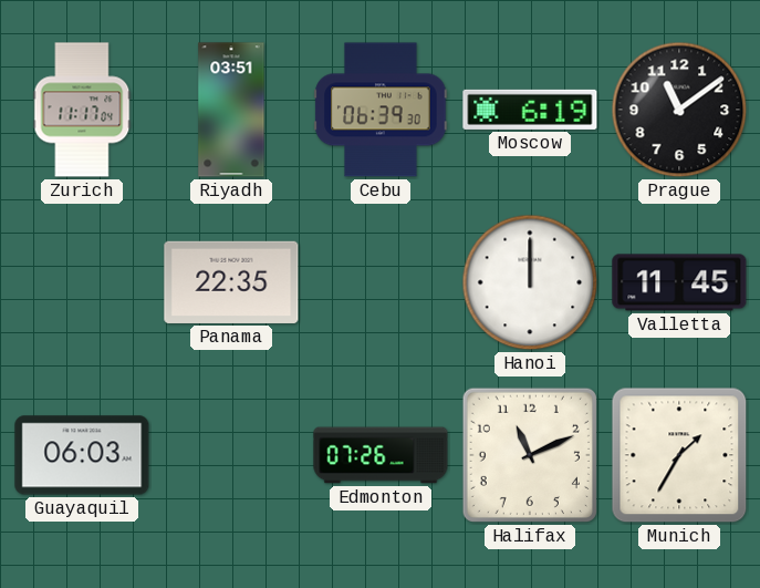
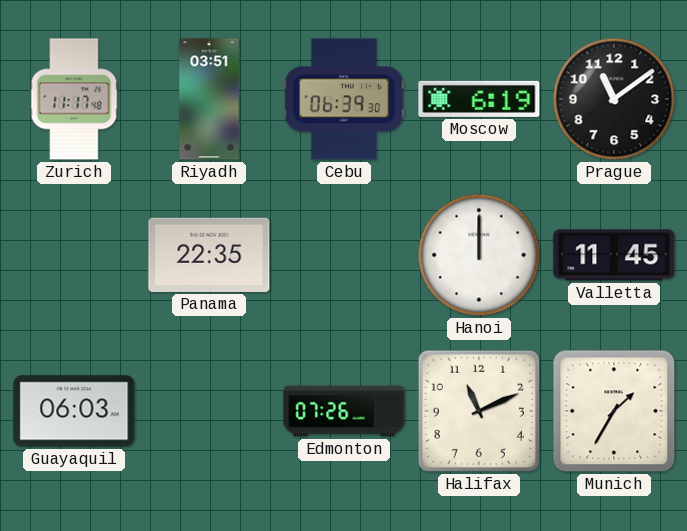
Zurich: 11:17:04 -> 11:17:48
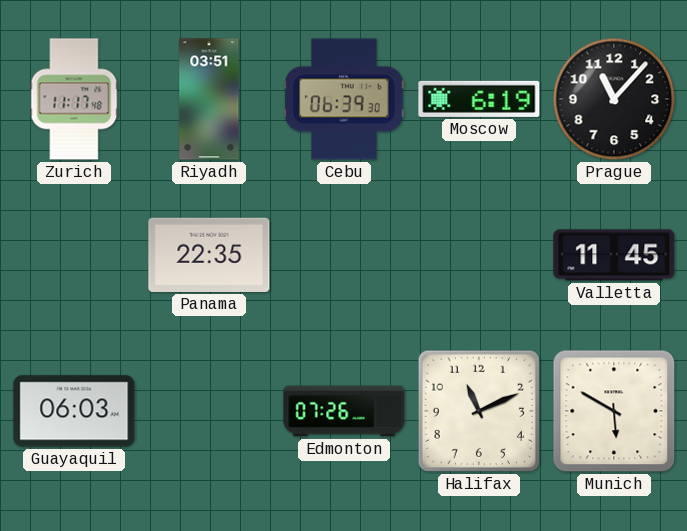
Prague: 11:09 -> 11:07
Hanoi: 12:00 -> none
Munich: 1:35 -> 5:50
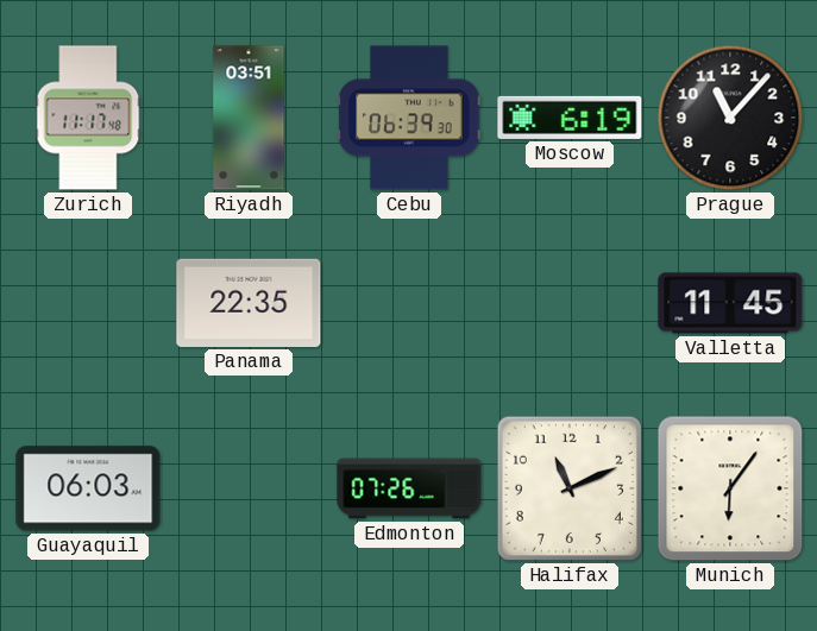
Munich: 5:50 -> 6:06
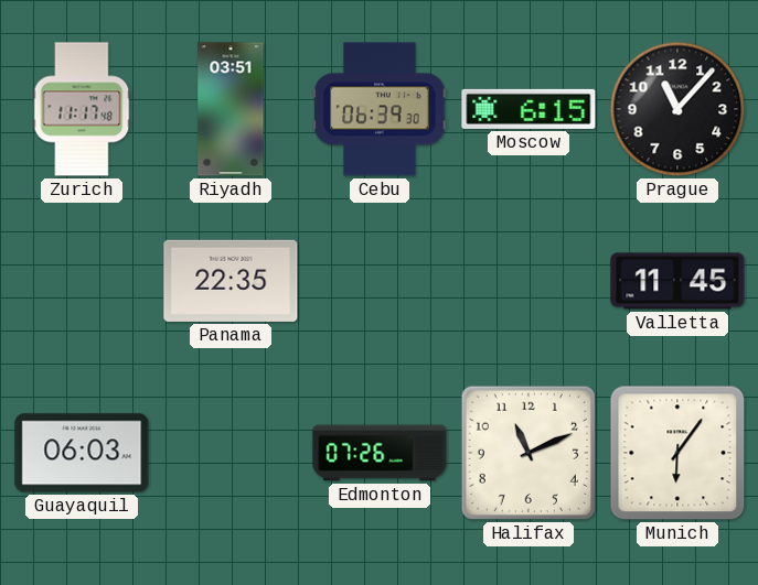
Moscow: 6:19 -> 6:15
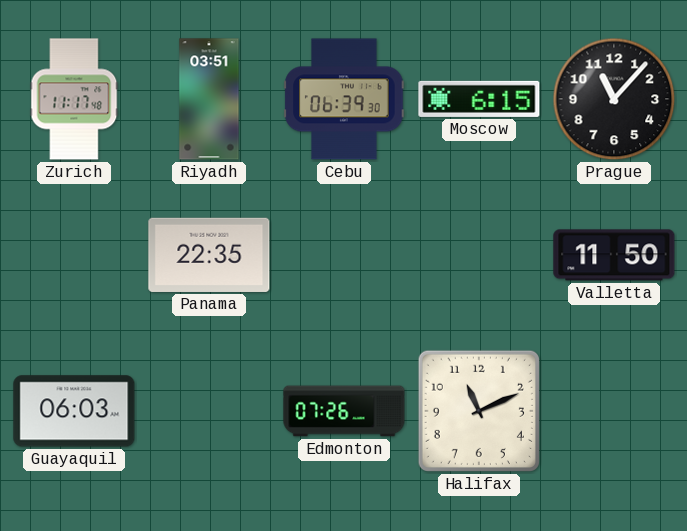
Valletta: 11:45 -> 11:50
Munich: 6:06 -> none
